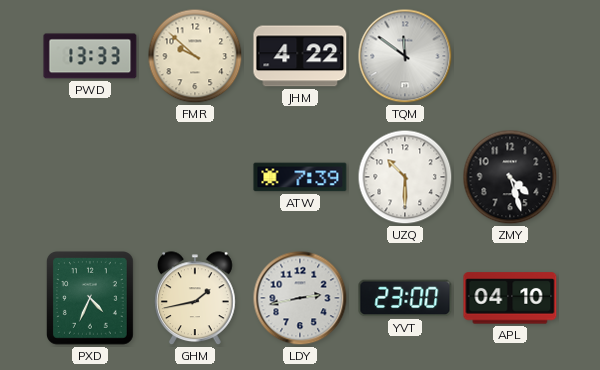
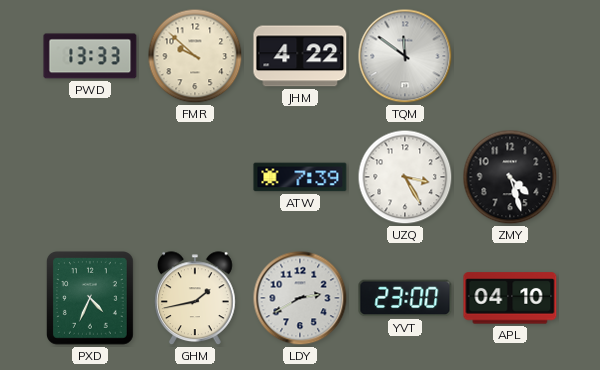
UZQ: 10:30 -> 3:25
LDY: 2:43 -> 2:40
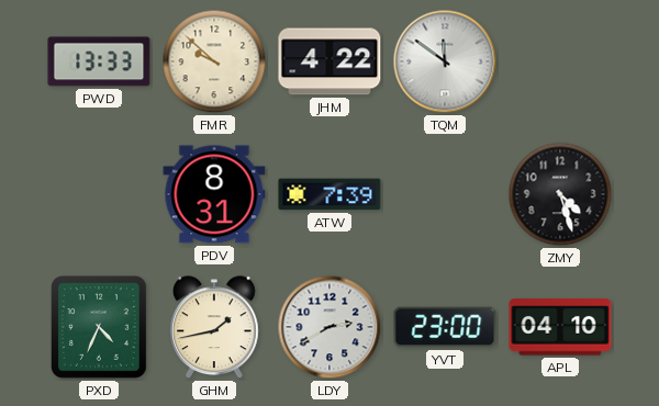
PDV: none -> 8:31
UZQ: 3:25 -> none
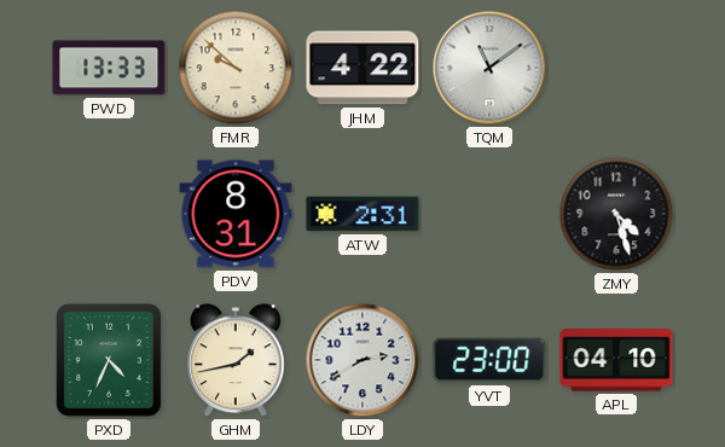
TQM: 11:51 -> 11:09
ATW: 7:39 -> 2:31
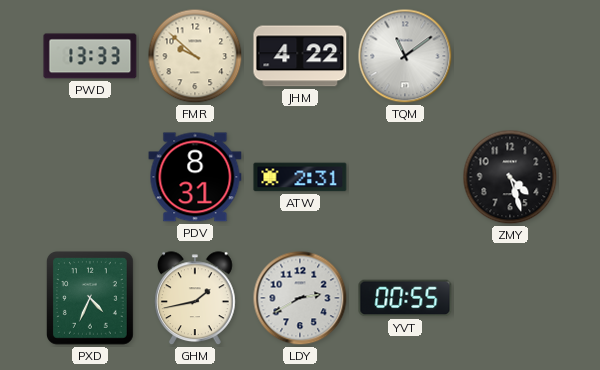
YVT: 23:00 -> 00:55
APL: 04:10 -> none
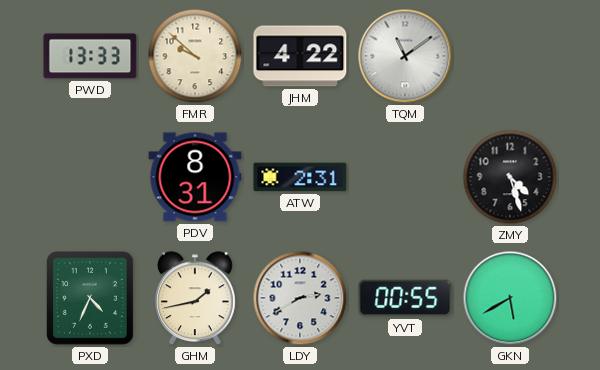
GKN: none -> 5:40
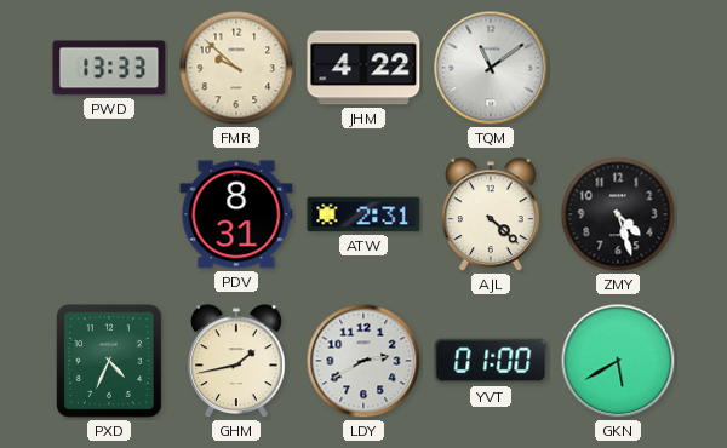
AJL: none -> 4:22
YVT: 00:55 -> 01:00
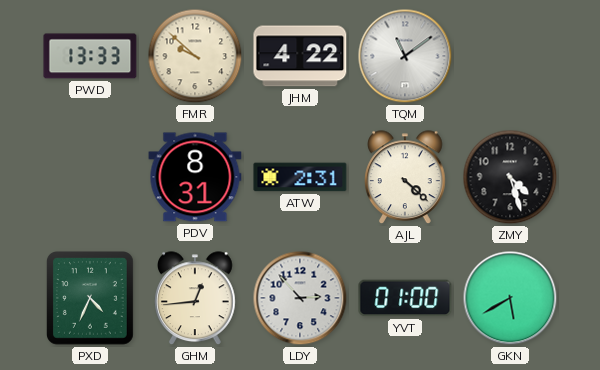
GHM: 1:43 -> 12:44
LDY: 2:40 -> 2:53
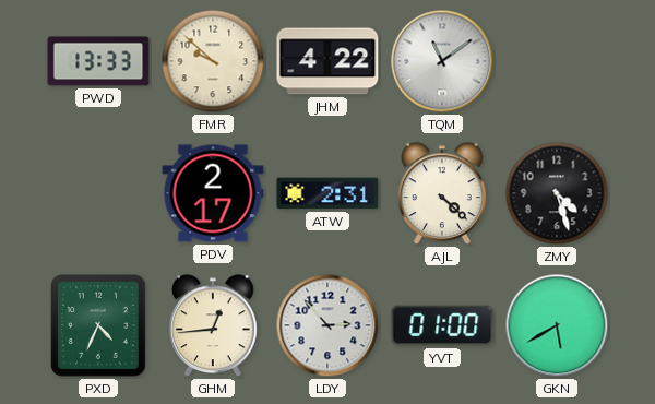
PDV: 8:31 -> 2:17
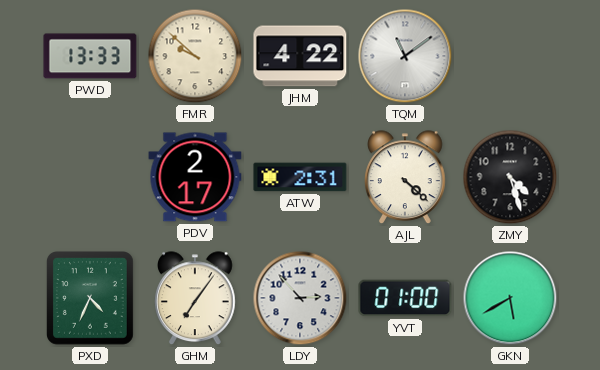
GHM: 12:44 -> 7:06
